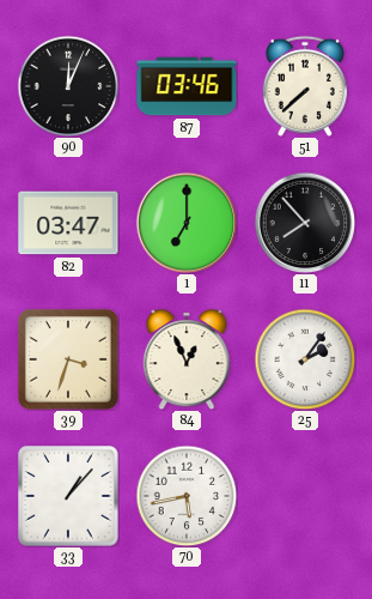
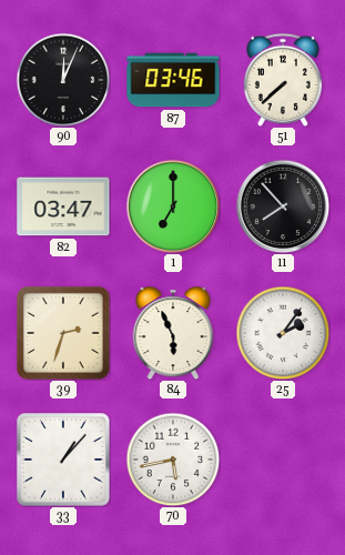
39: 3:33 -> 2:33
84: 12:56 -> 5:56
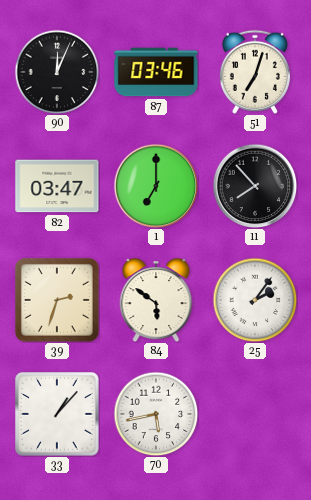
51: 7:38 -> 7:03
84: 5:56 -> 5:51
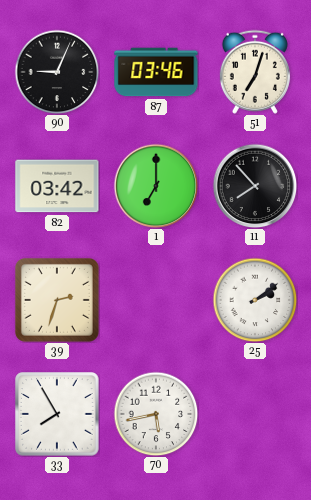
90: 12:04 -> 9:04
82: 03:47 -> 03:42
84: 5:51 -> none
25: 2:06 -> 2:09
33: 1:07 -> 7:55
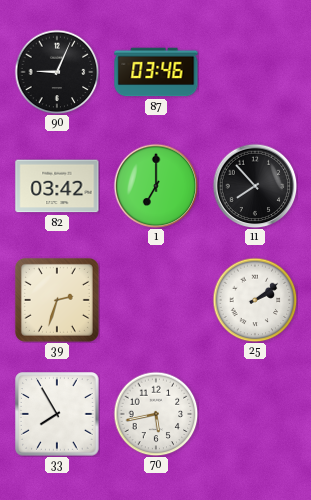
51: 7:03 -> none
